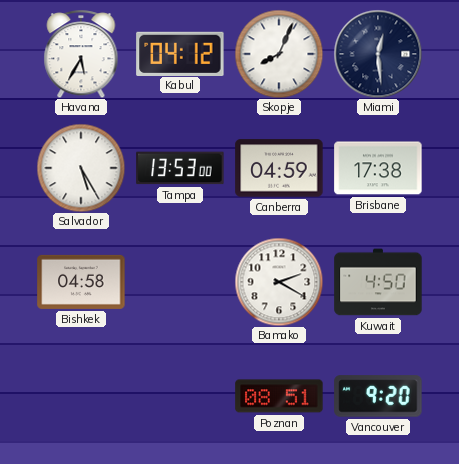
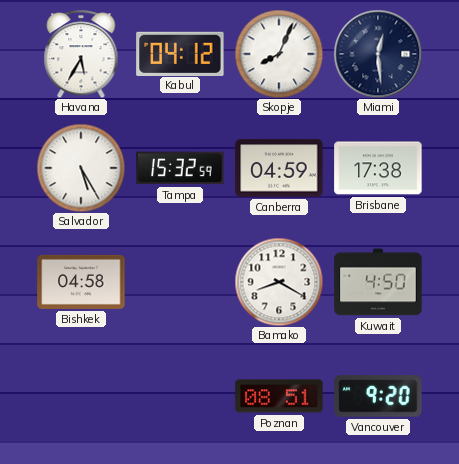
Tampa: 13:53 -> 15:32
Bamako: 2:20 -> 8:20
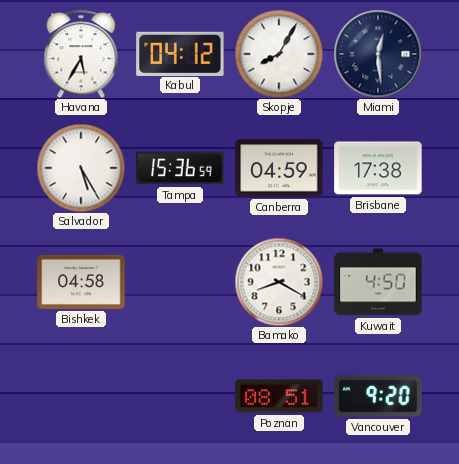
Skopje: 8:04 -> 8:05
Tampa: 15:32 -> 15:36
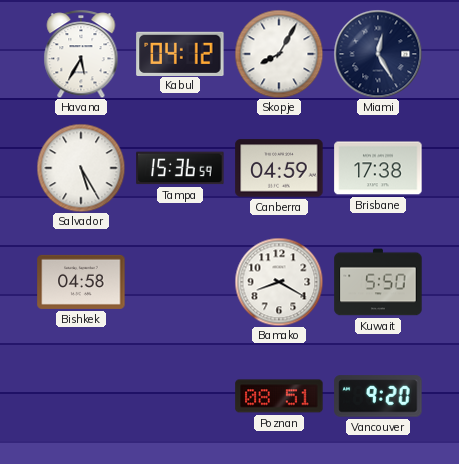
Miami: 12:29 -> 12:25
Kuwait: 4:50 -> 5:50
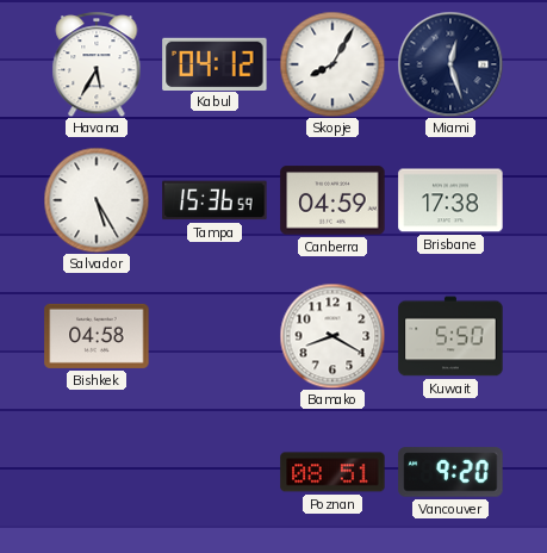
Miami: 12:25 -> 12:27
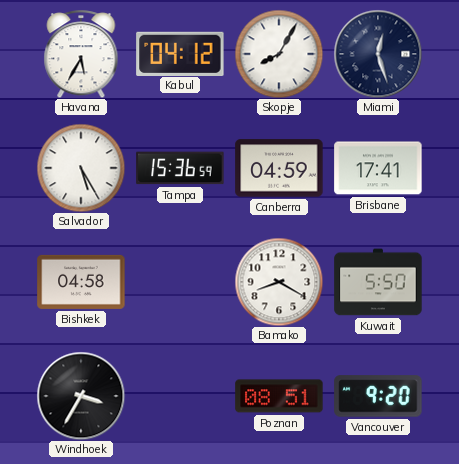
Brisbane: 17:38 -> 17:41
Windhoek: none -> 3:35
